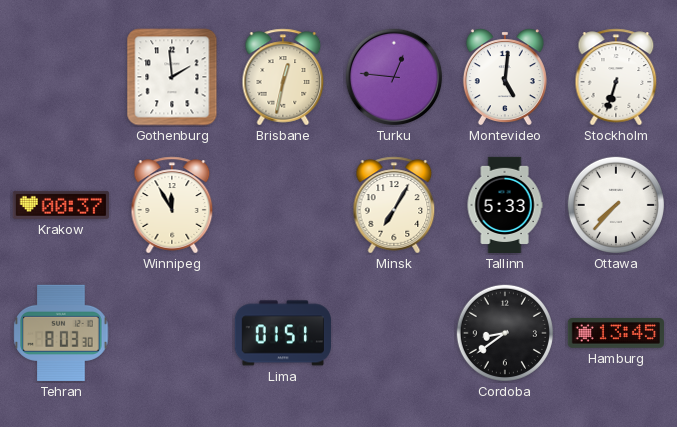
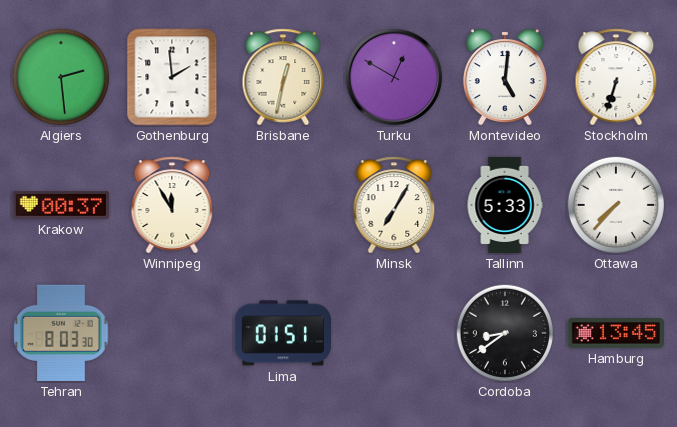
Algiers: none -> 2:29
Turku: 12:46 -> 12:50
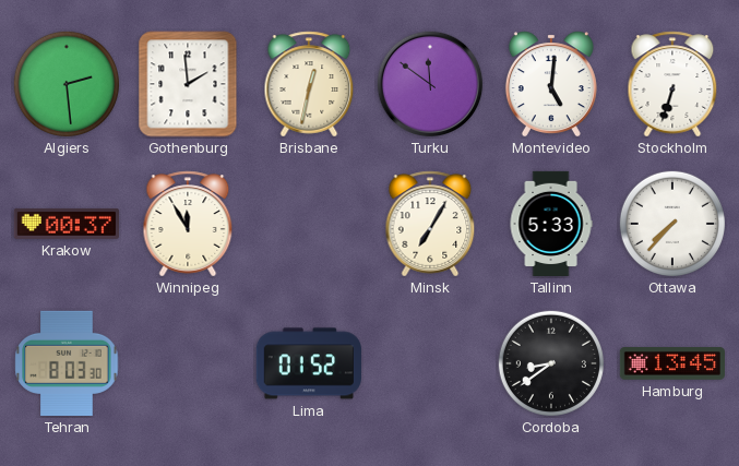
Turku: 12:50 -> 11:51
Lima: 01:51 -> 01:52
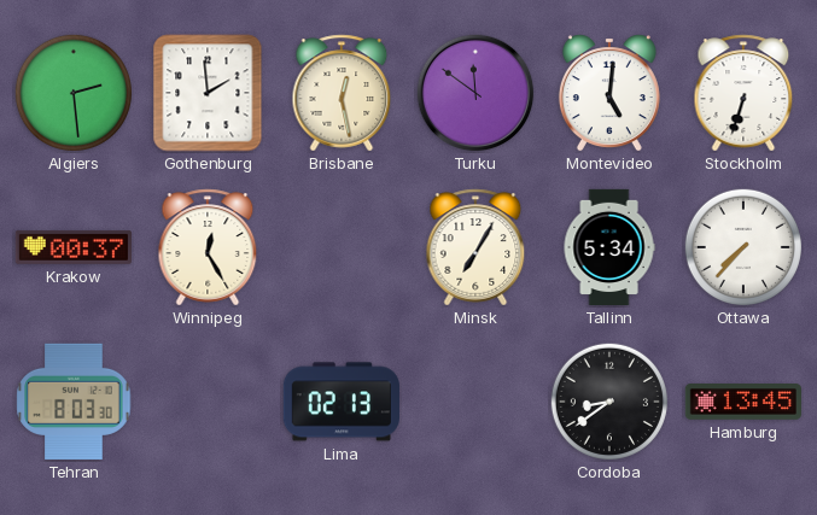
Brisbane: 12:32 -> 12:28
Winnipeg: 11:55 -> 12:25
Tallinn: 5:33 -> 5:34
Lima: 01:52 -> 02:13
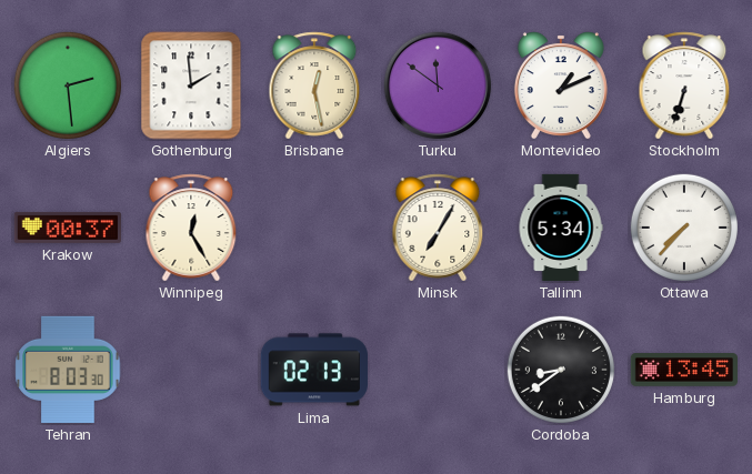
Montevideo: 5:01 -> 1:11
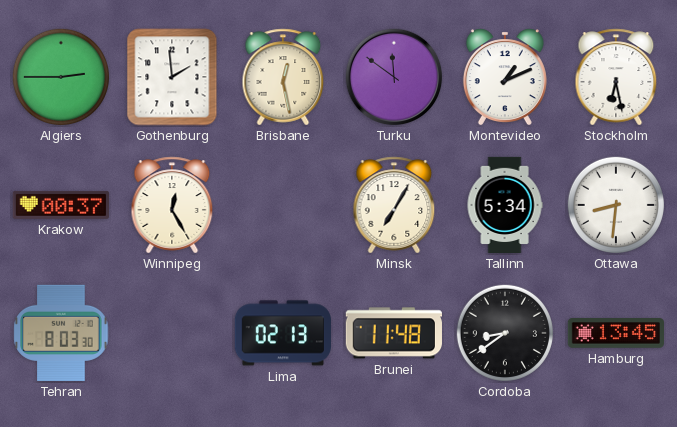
Algiers: 2:29 -> 2:45
Stockholm: 6:33 -> 6:28
Ottawa: 7:37 -> 8:31
Brunei: none -> 11:48
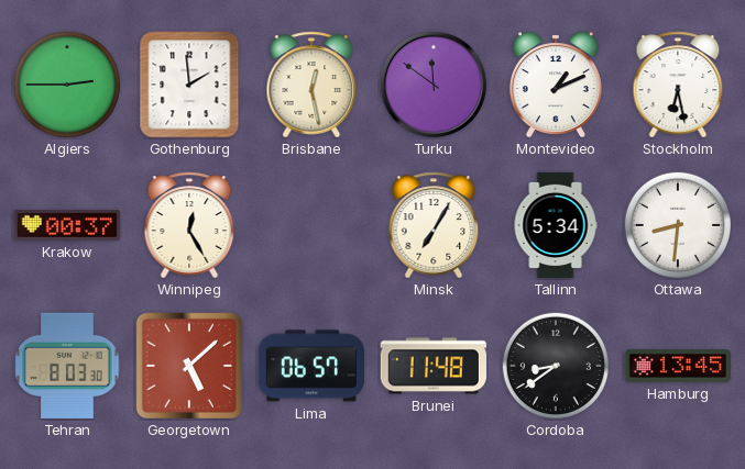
Georgetown: none -> 5:08
Lima: 02:13 -> 06:57
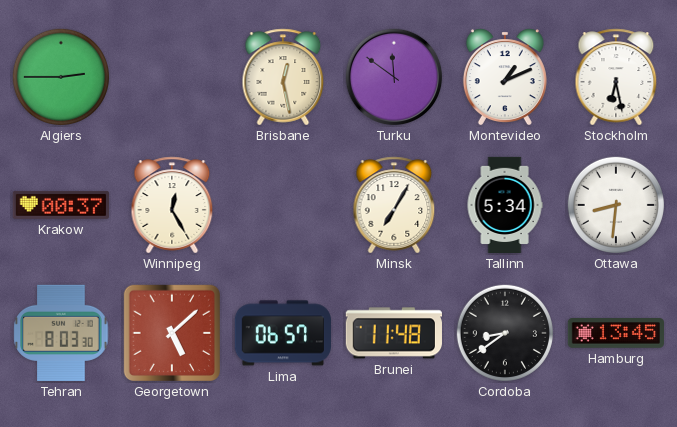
Gothenburg: 1:59 -> none
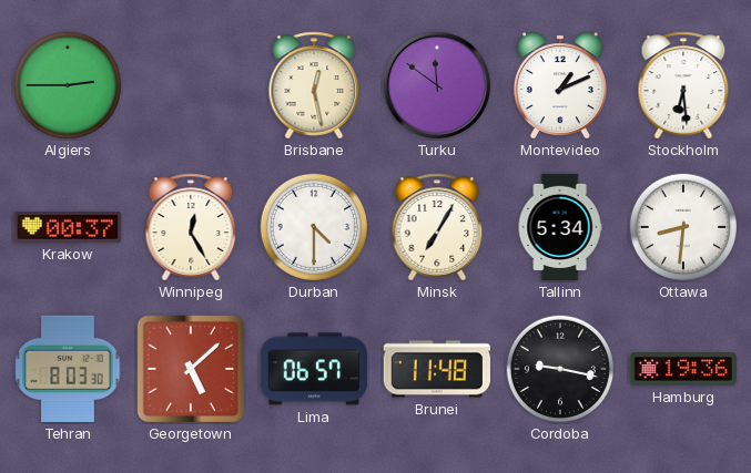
Stockholm: 6:28 -> 6:29
Durban: none -> 4:30
Cordoba: 8:39 -> 9:17
Hamburg: 13:45 -> 19:36
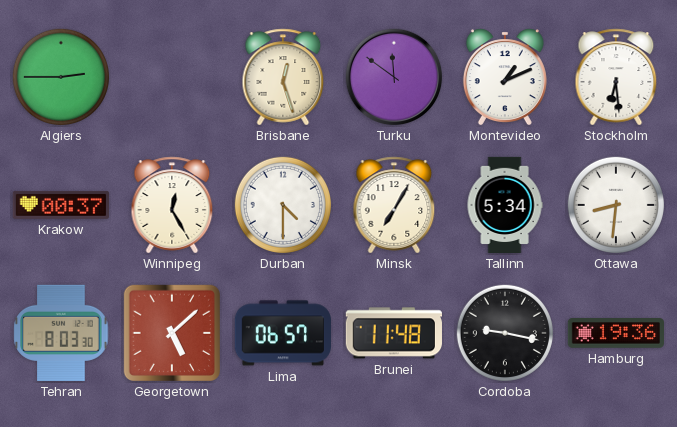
Brisbane: 12:28 -> 12:27
